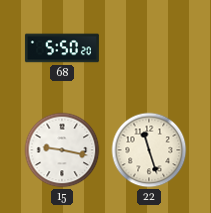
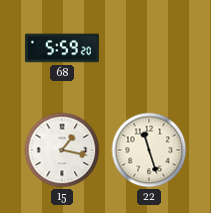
68: 5:50 -> 5:59
15: 9:17 -> 1:17
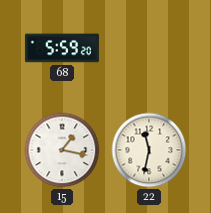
22: 11:27 -> 11:32
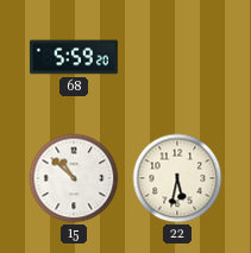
15: 1:17 -> 10:52
22: 11:32 -> 5:32
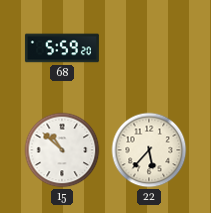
22: 5:32 -> 5:37
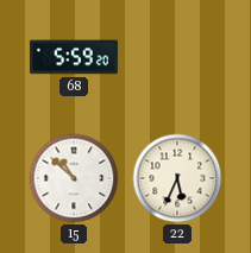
22: 5:37 -> 5:34
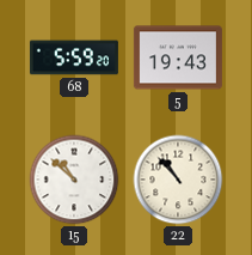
5: none -> 19:43
22: 5:34 -> 10:53
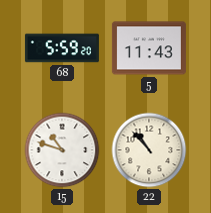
5: 19:43 -> 11:43
15: 10:52 -> 10:48
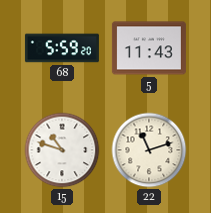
22: 10:53 -> 11:12
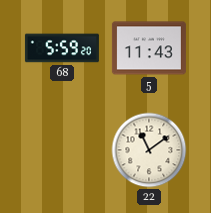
15: 10:48 -> none
22: 11:12 -> 11:09
